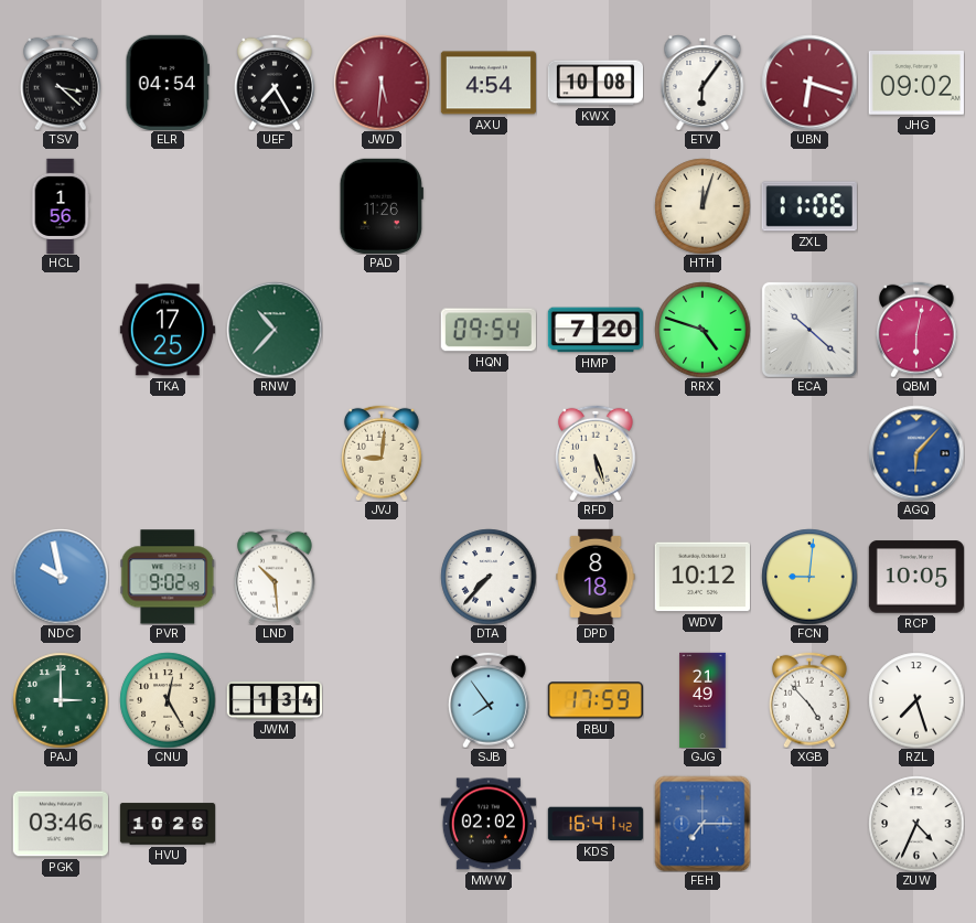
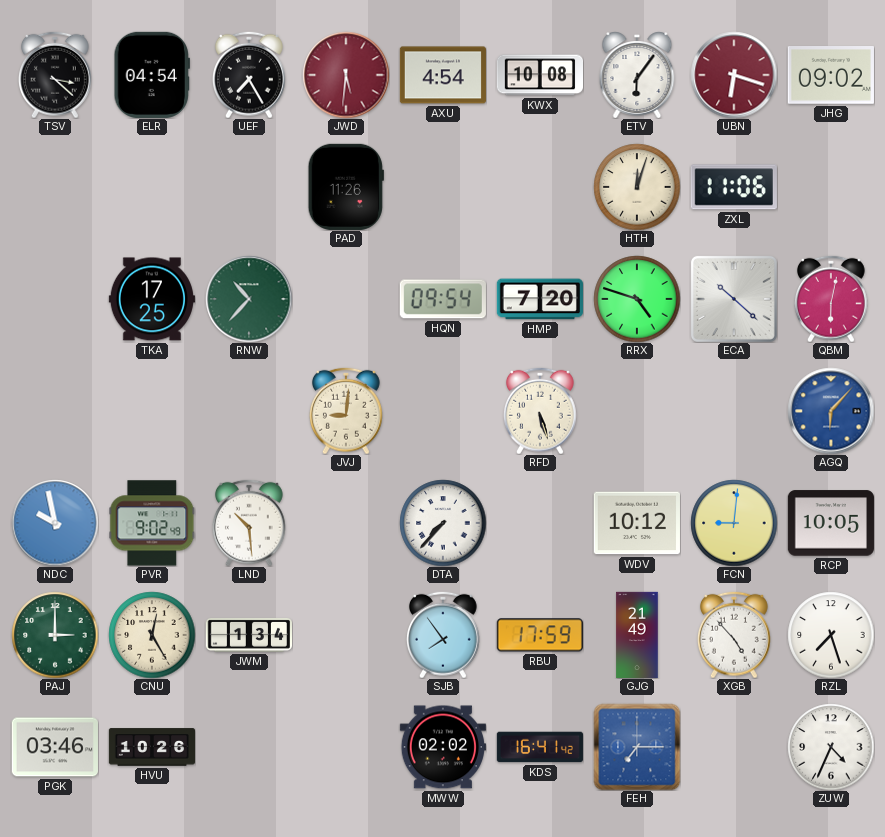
HCL: 1:56 -> none
DPD: 8:18 -> none
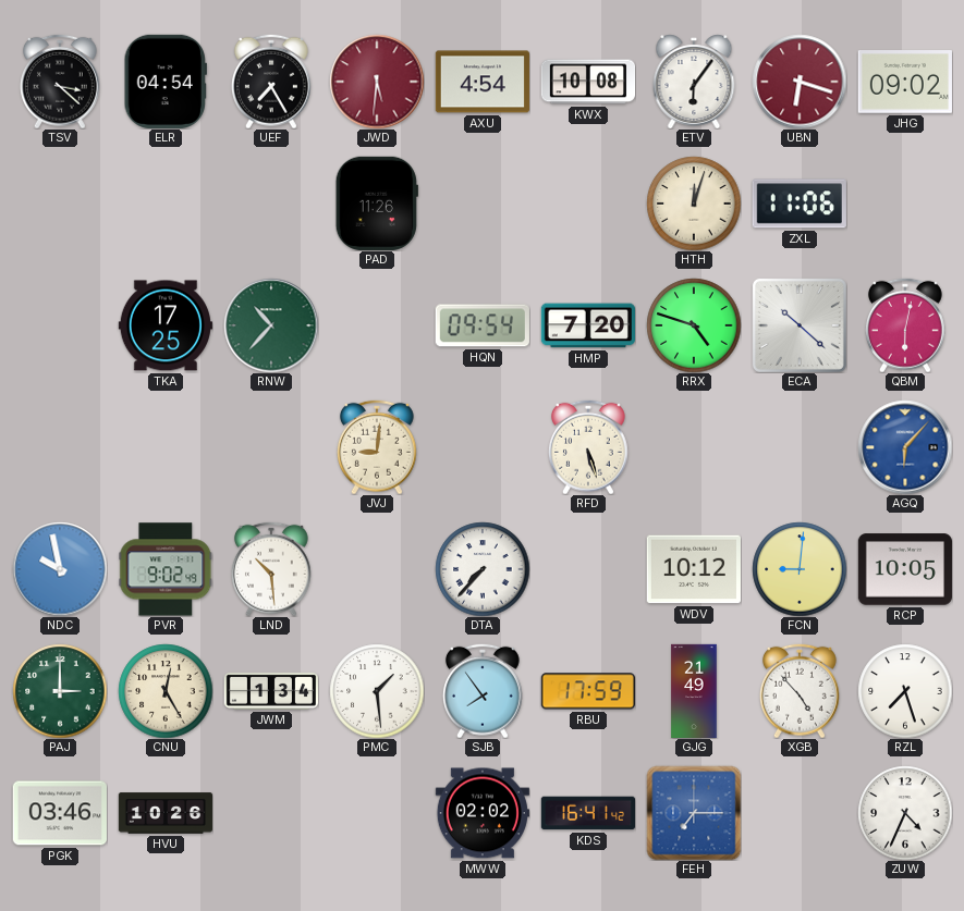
PMC: none -> 1:29
